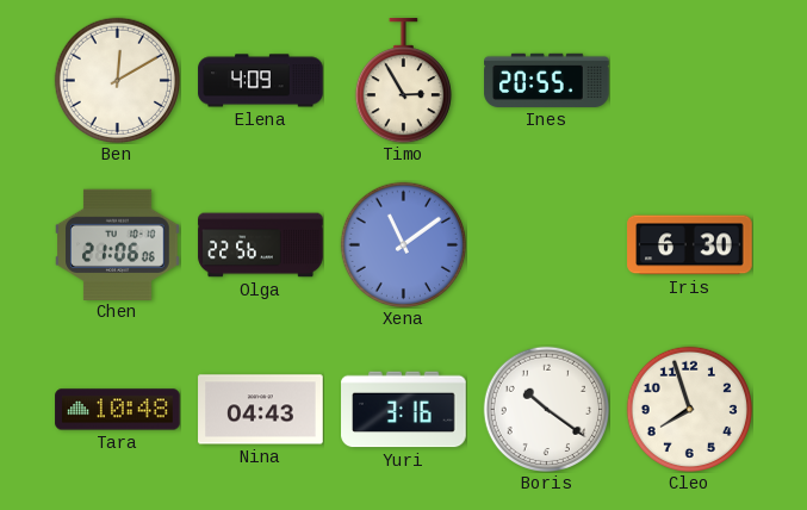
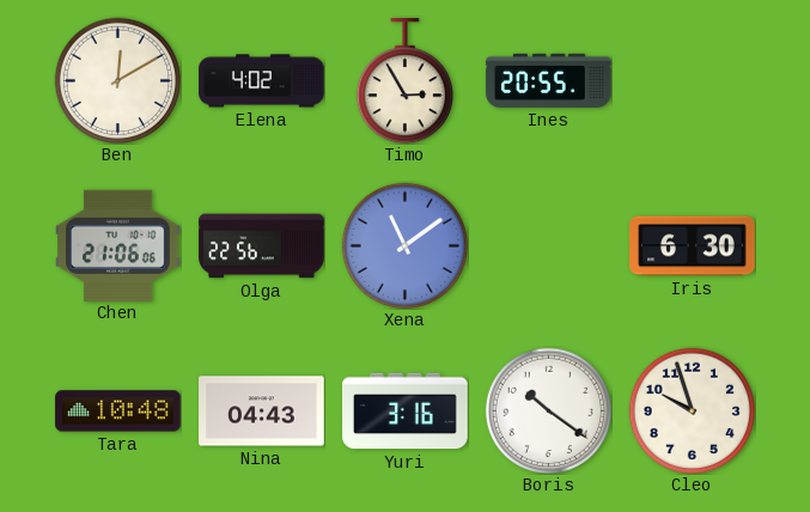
Elena: 4:09 -> 4:02
Cleo: 7:57 -> 9:57
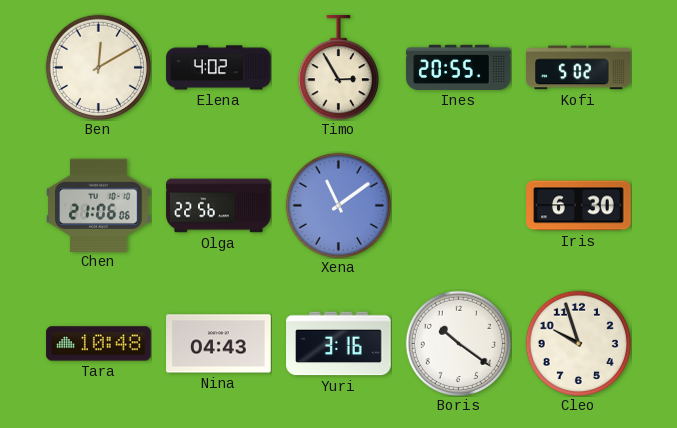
Kofi: none -> 5:02
